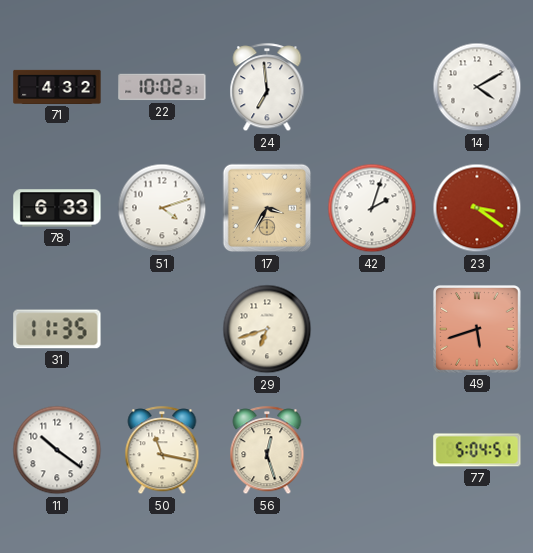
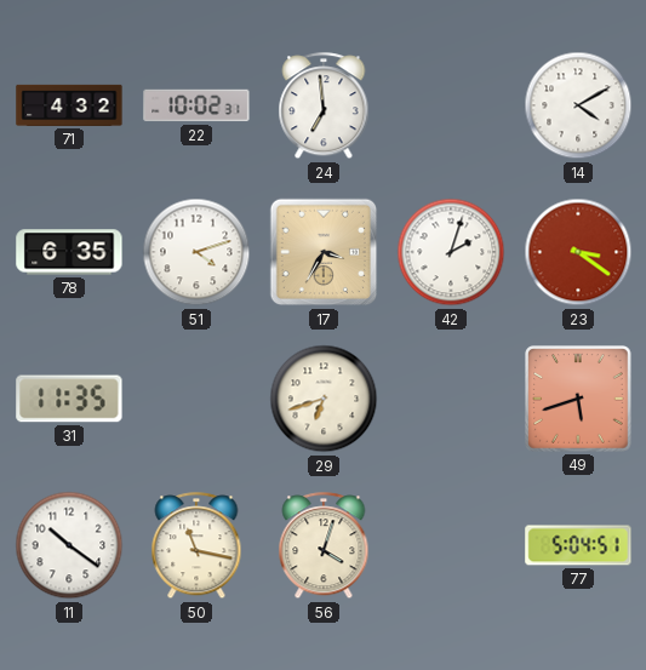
78: 6:33 -> 6:35
56: 12:27 -> 4:03
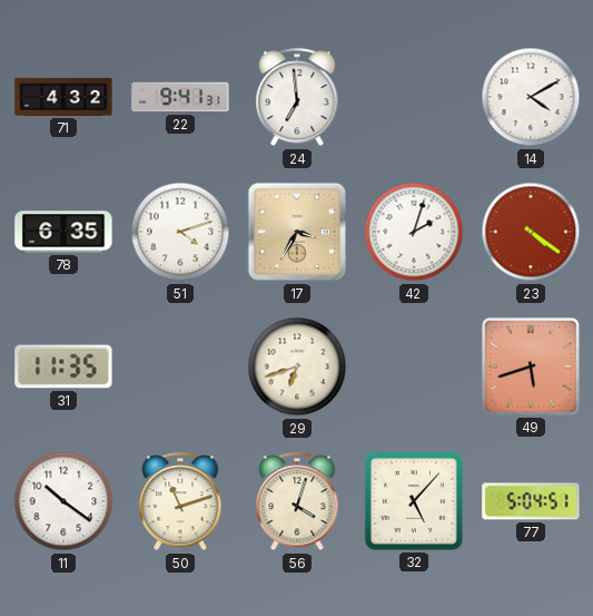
22: 10:02 -> 9:41
23: 3:21 -> 4:21
50: 11:17 -> 11:12
32: none -> 5:07
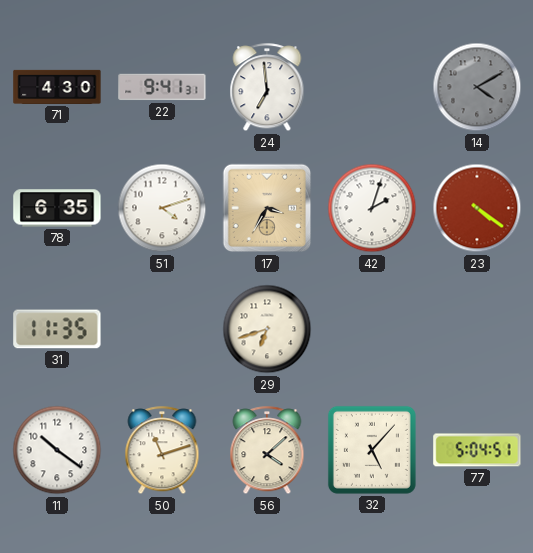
71: 4:32 -> 4:30
14 dial: white -> grey
49: 5:42 -> none
56: 4:03 -> 4:08
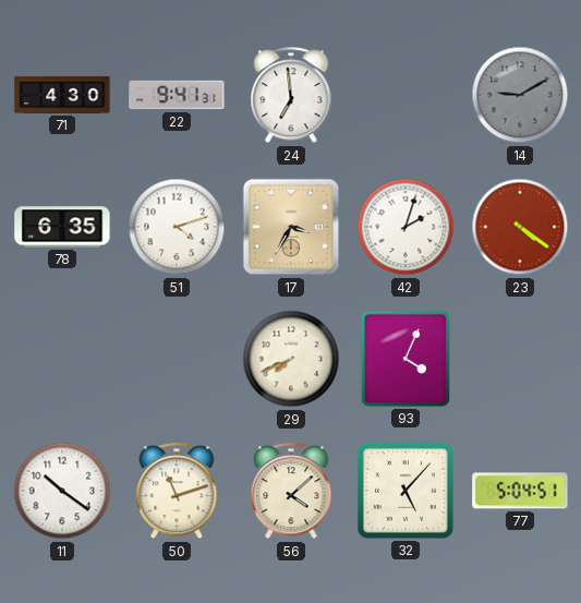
14: 4:10 -> 9:10
31: 11:35 -> none
29: 6:42 -> 7:41
93: none -> 4:04
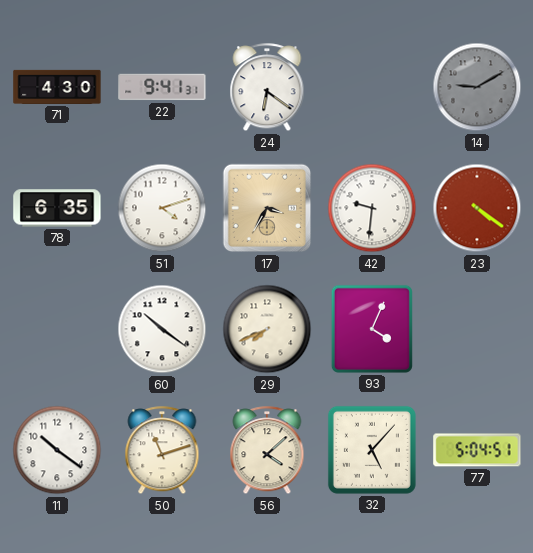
24: 6:59 -> 6:21
42: 2:03 -> 9:31
60: none -> 10:21
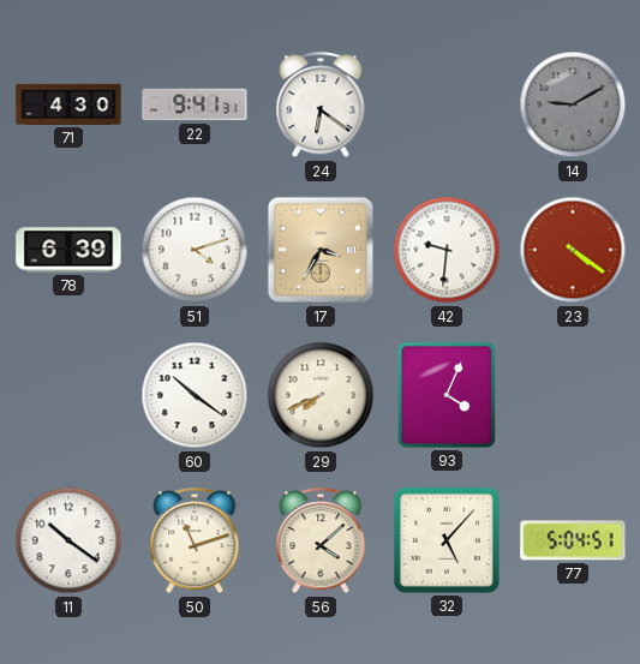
78: 6:35 -> 6:39
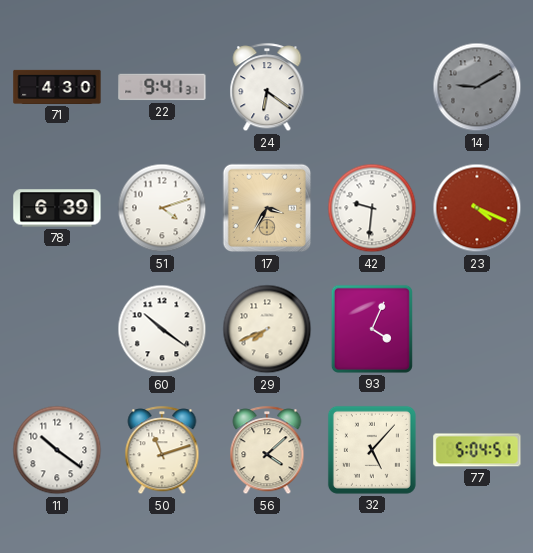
23: 4:21 -> 4:19
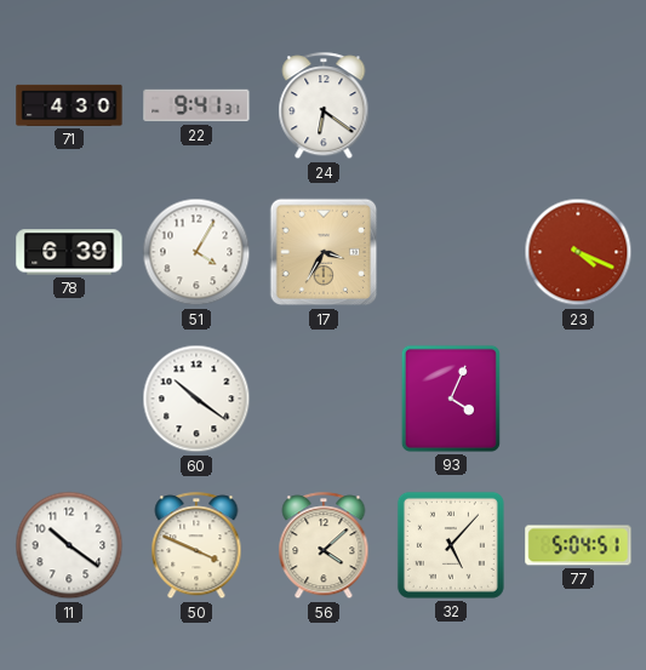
14: 9:10 -> none
51: 4:12 -> 4:05
42: 9:31 -> none
29: 7:41 -> none
50: 11:12 -> 3:49
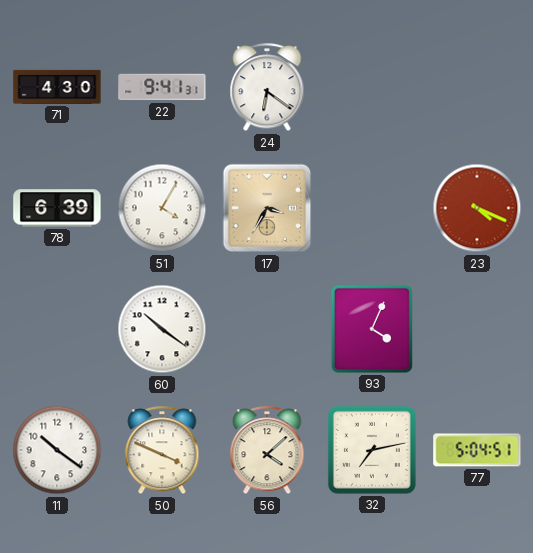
32: 5:07 -> 7:13
